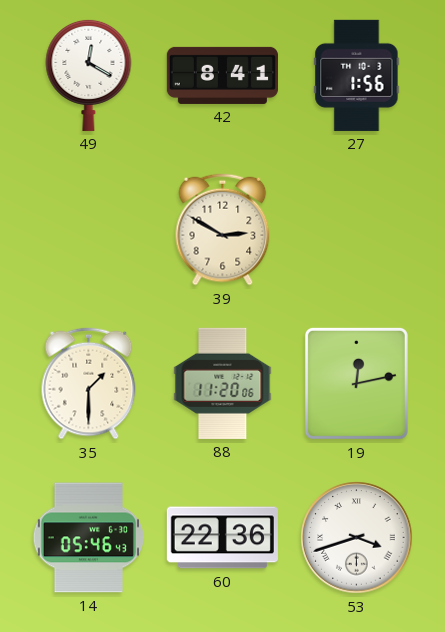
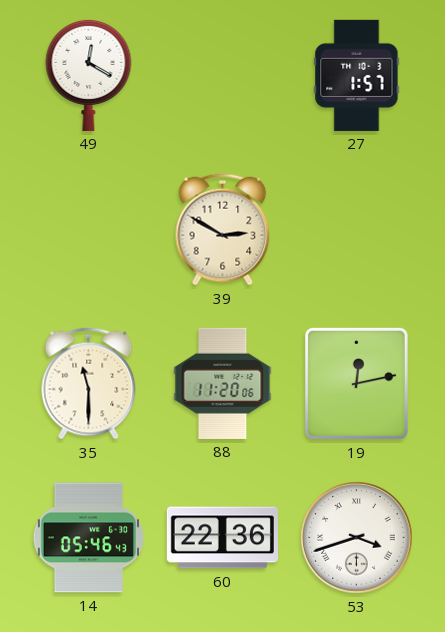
42: 8:41 -> none
27: 1:56 -> 1:57
35: 1:30 -> 11:30
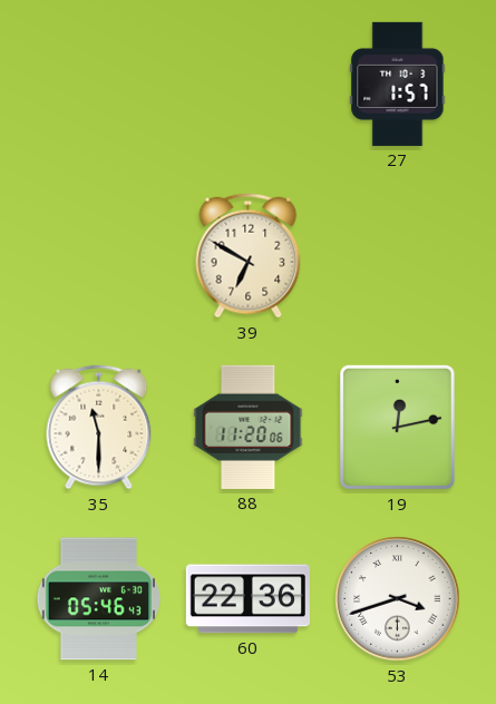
49: 12:20 -> none
39: 2:50 -> 6:50
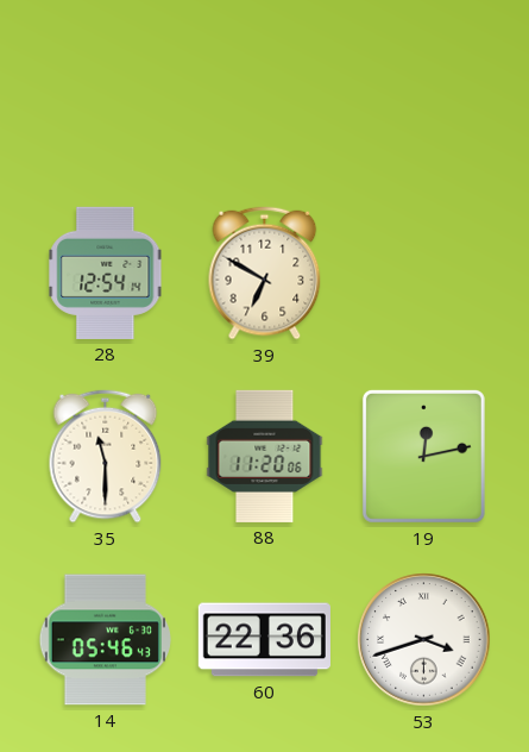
27: 1:57 -> none
28: none -> 12:54
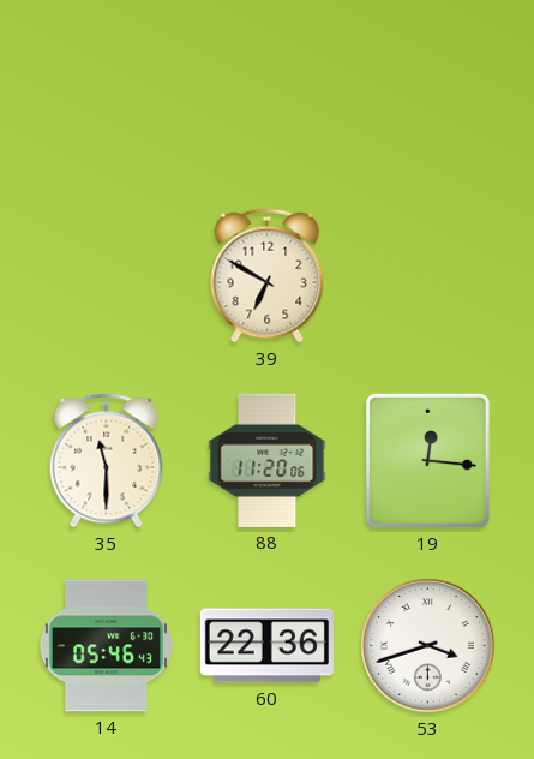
28: 12:54 -> none
19: 12:13 -> 12:16
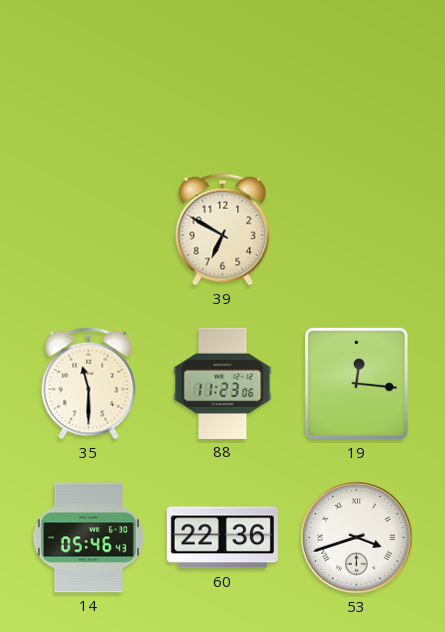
88: 11:20 -> 11:23
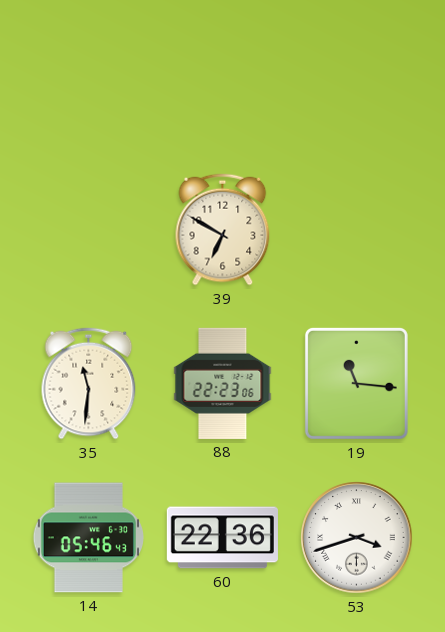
35: 11:30 -> 11:31
88: 11:23 -> 22:23
19: 12:16 -> 11:16
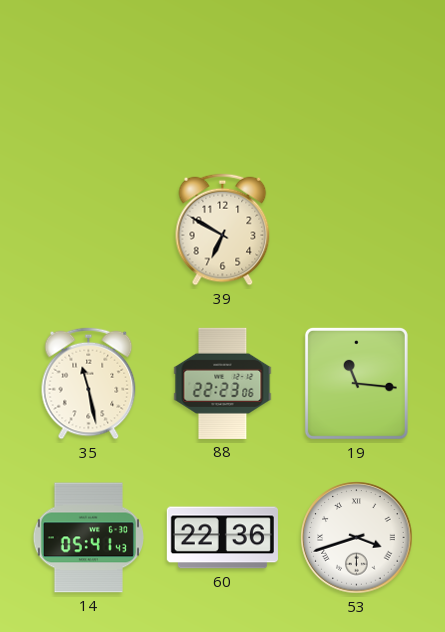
35: 11:31 -> 11:28
14: 05:46 -> 05:41
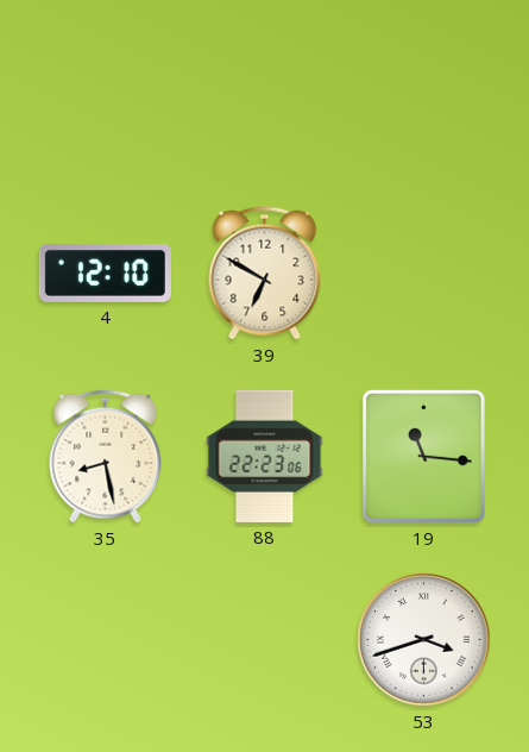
4: none -> 12:10
35: 11:28 -> 8:28
14: 05:41 -> none
60: 22:36 -> none
